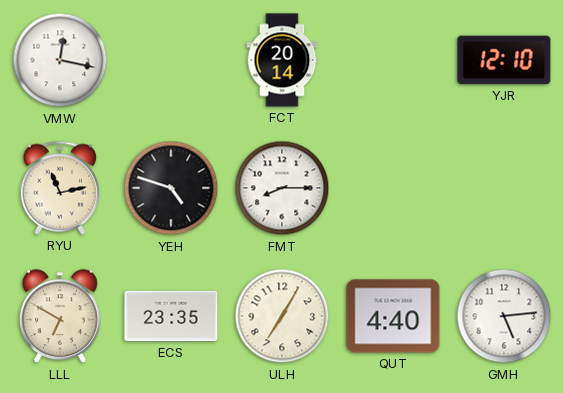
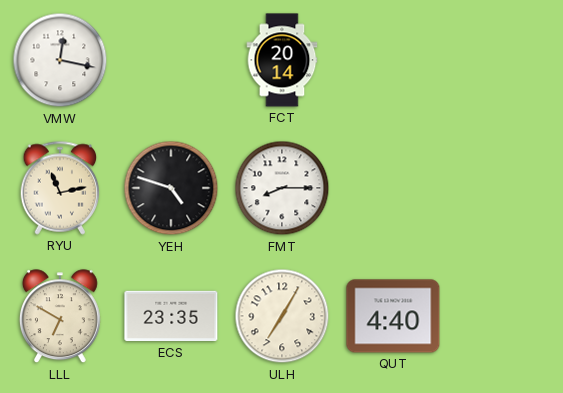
YJR: 12:10 -> none
GMH: 5:14 -> none
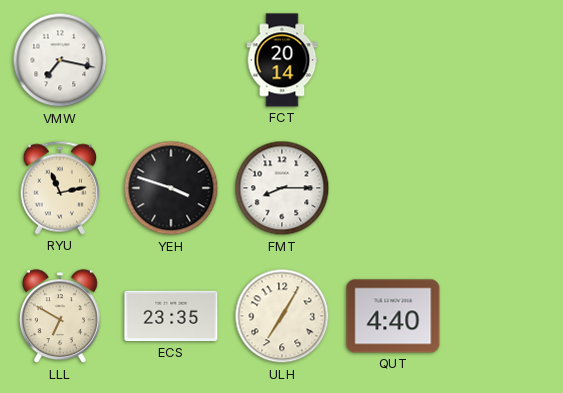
VMW: 12:17 -> 7:17
YEH: 4:48 -> 3:48
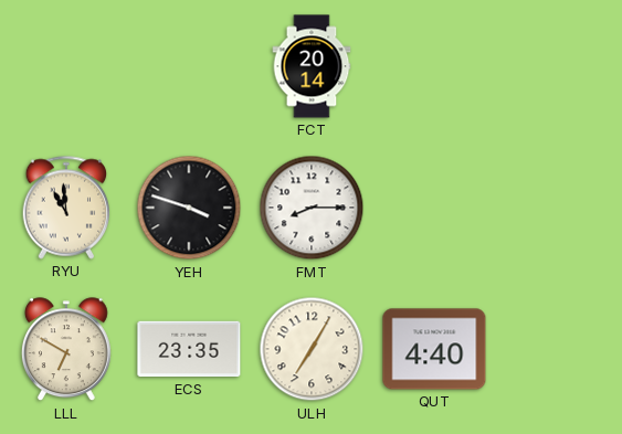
VMW: 7:17 -> none
RYU: 11:13 -> 10:59
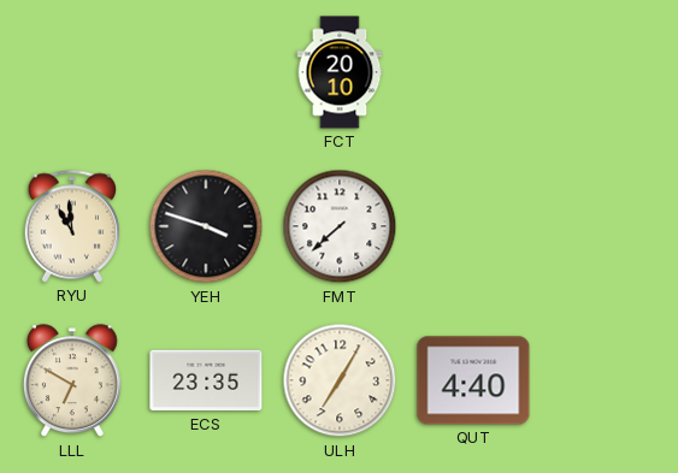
FCT: 20:14 -> 20:10
FMT: 8:15 -> 7:38
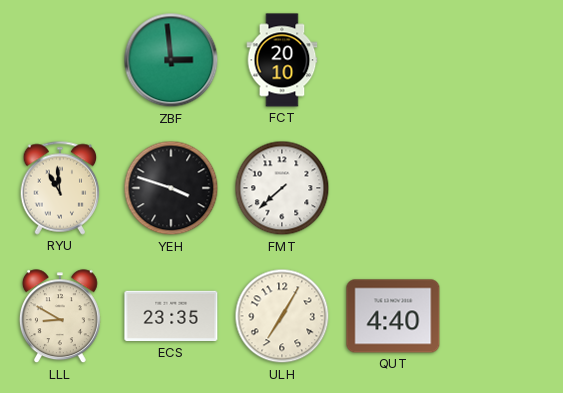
ZBF: none -> 2:59
LLL: 6:50 -> 8:50
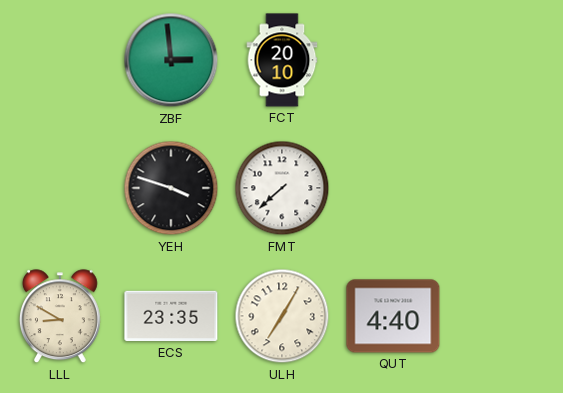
RYU: 10:59 -> none
